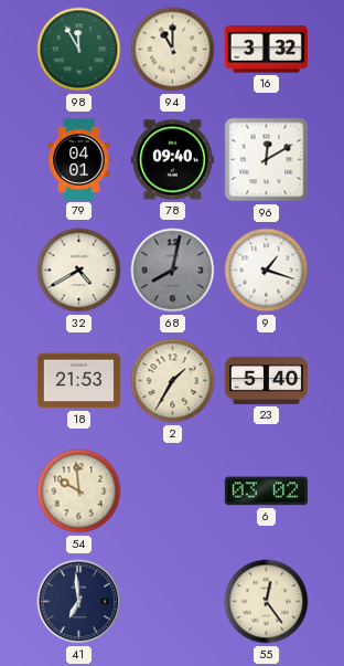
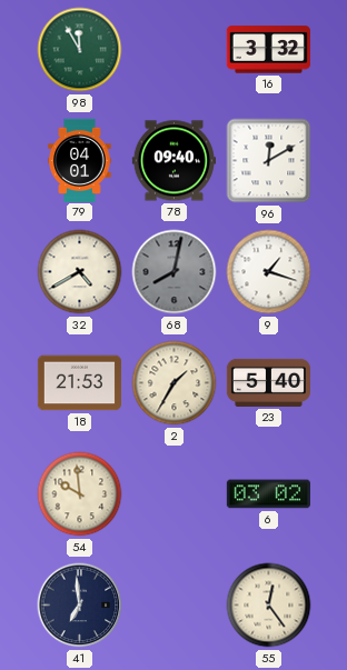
94: 11:00 -> none
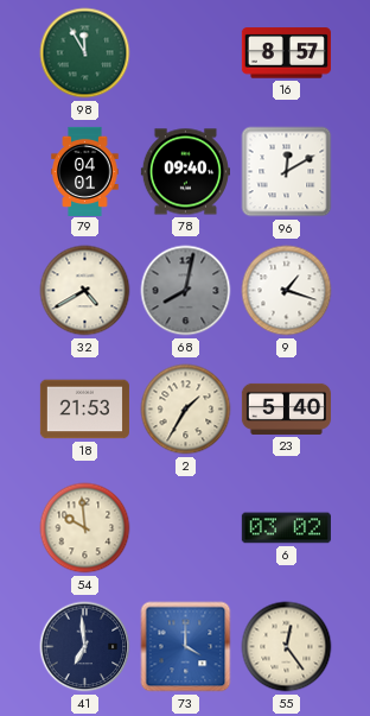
16: 3:32 -> 8:57
73: none -> 4:00
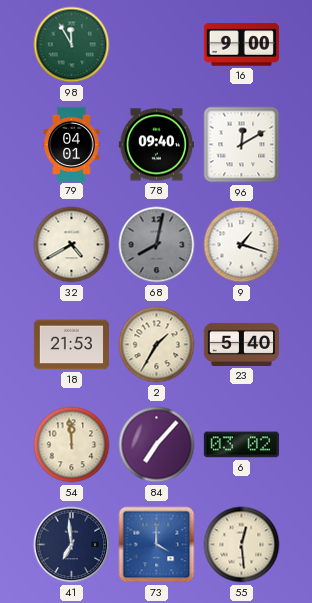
16: 8:57 -> 9:00
54: 9:59 -> 11:59
84: none -> 7:07
55: 12:24 -> 12:29
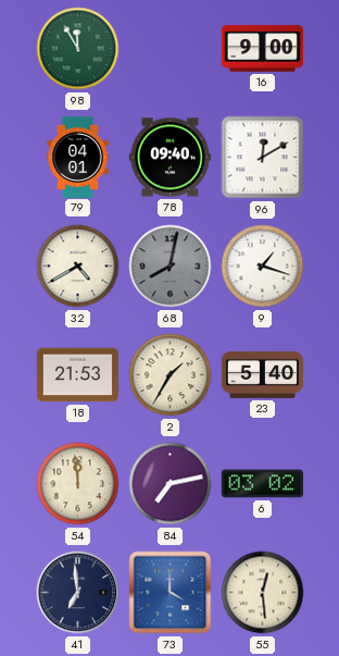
84: 7:07 -> 7:13
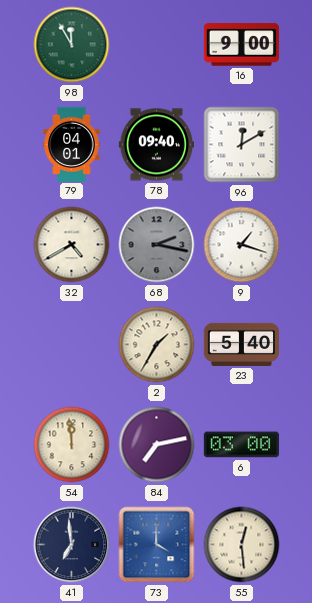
68: 8:02 -> 2:17
18: 21:53 -> none
6: 03:02 -> 03:00
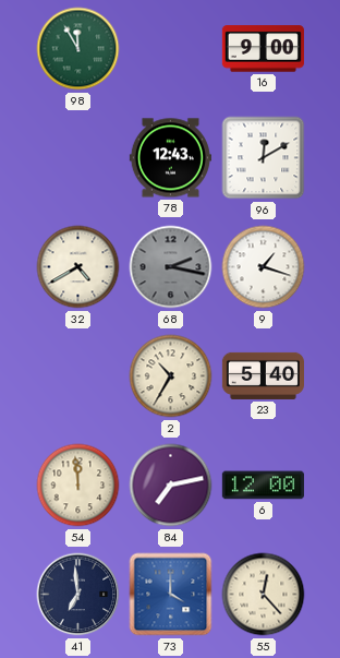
79: 04:01 -> none
78: 09:40 -> 12:43
2: 1:35 -> 10:35
6: 03:00 -> 12:00
55: 12:29 -> 12:23
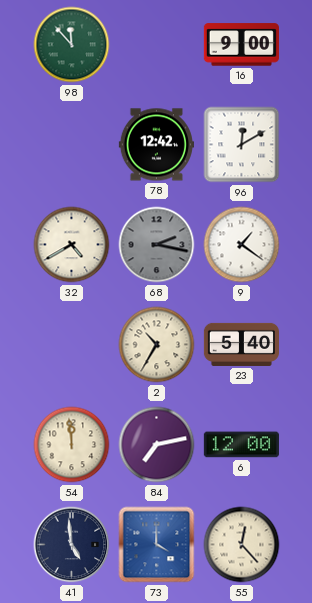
98: 11:55 -> 11:53
78: 12:43 -> 12:42
9: 1:18 -> 1:21
41: 6:59 -> 4:59
